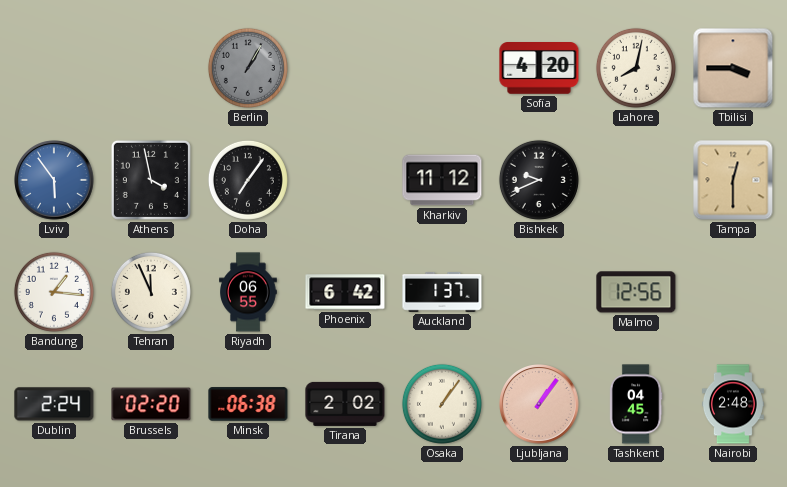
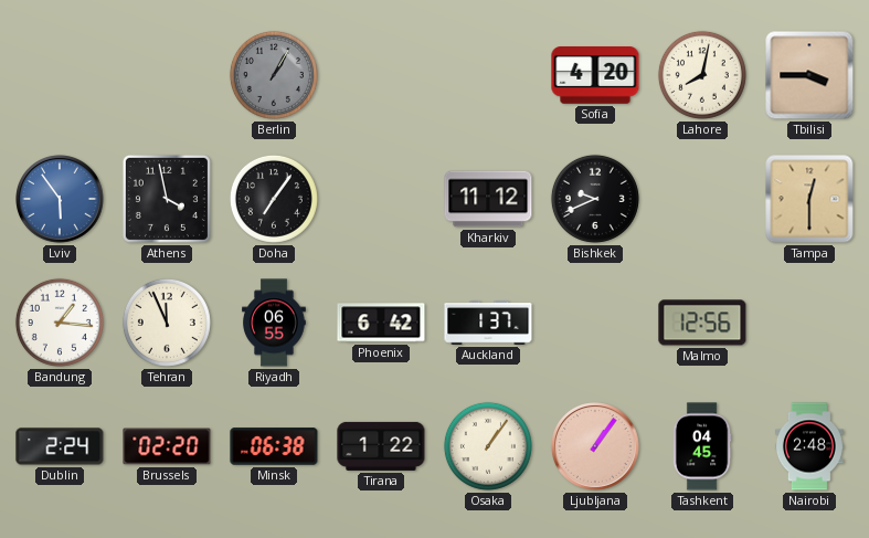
Tirana: 2:02 -> 1:22
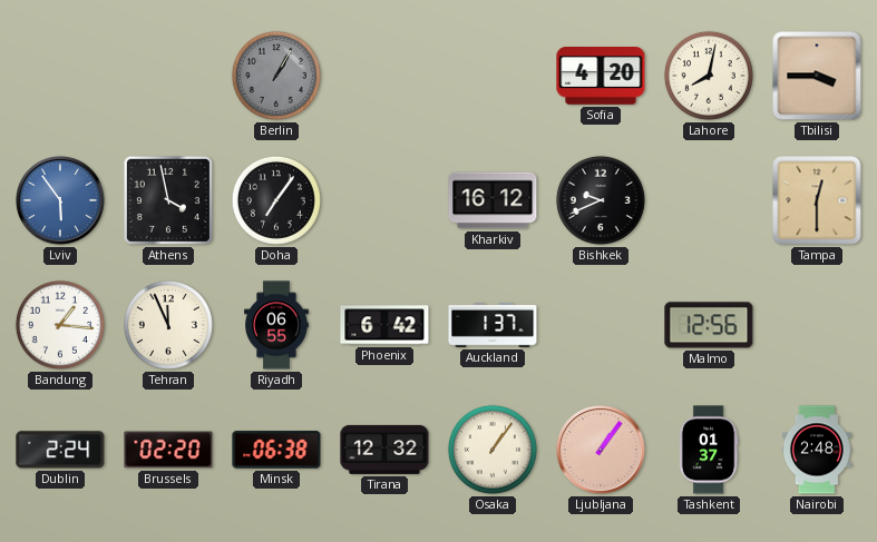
Kharkiv: 11:12 -> 16:12
Tirana: 1:22 -> 12:32
Tashkent: 04:45 -> 01:37
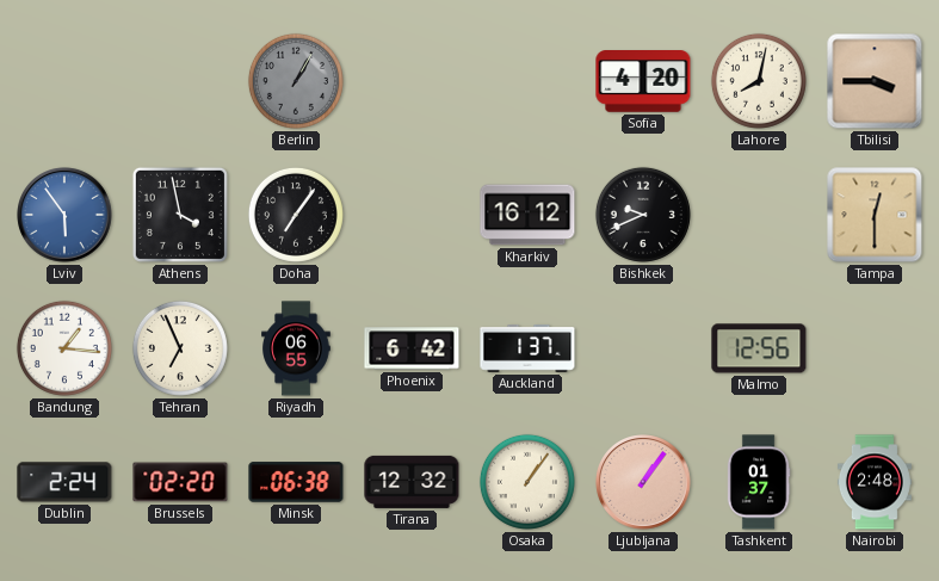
Tehran: 11:56 -> 6:56
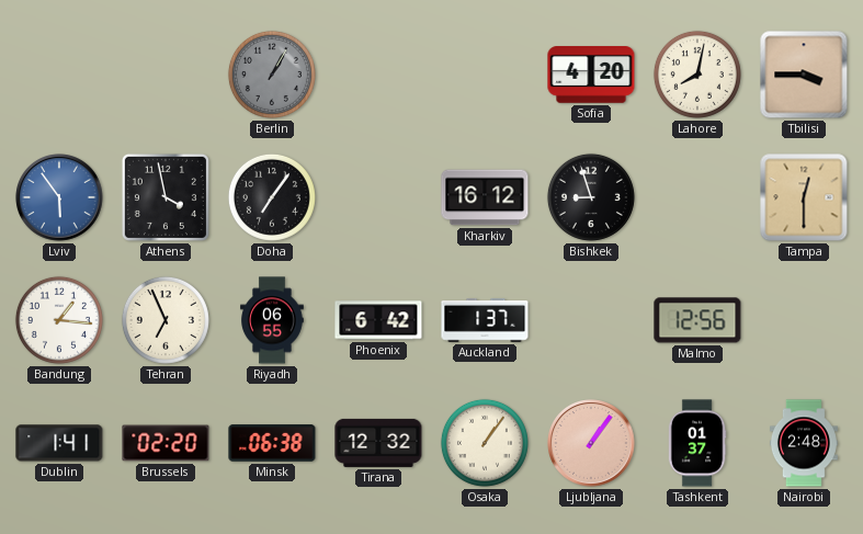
Bishkek: 9:41 -> 8:57
Dublin: 2:24 -> 1:41
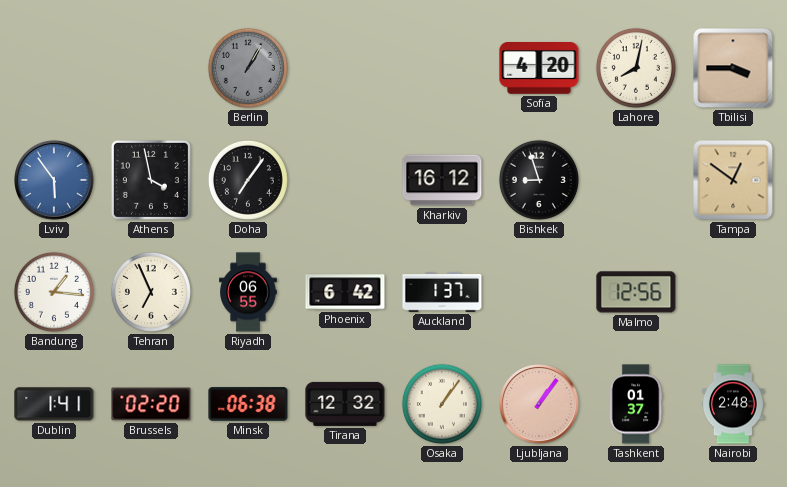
Tampa: 12:30 -> 12:51
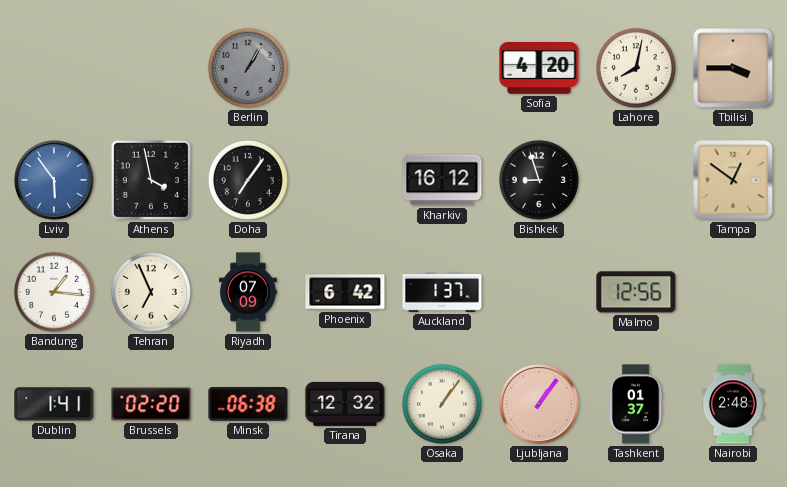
Riyadh: 06:55 -> 07:09
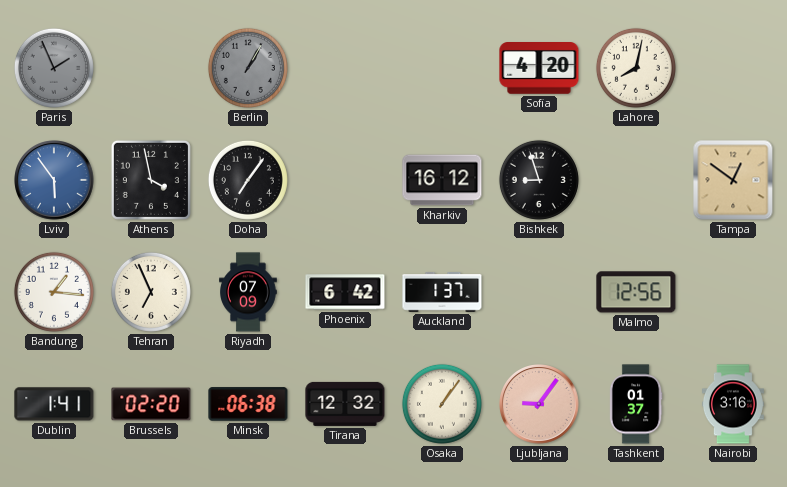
Paris: none -> 1:56
Tbilisi: 3:45 -> none
Ljubljana: 1:06 -> 9:06
Nairobi: 2:48 -> 3:16
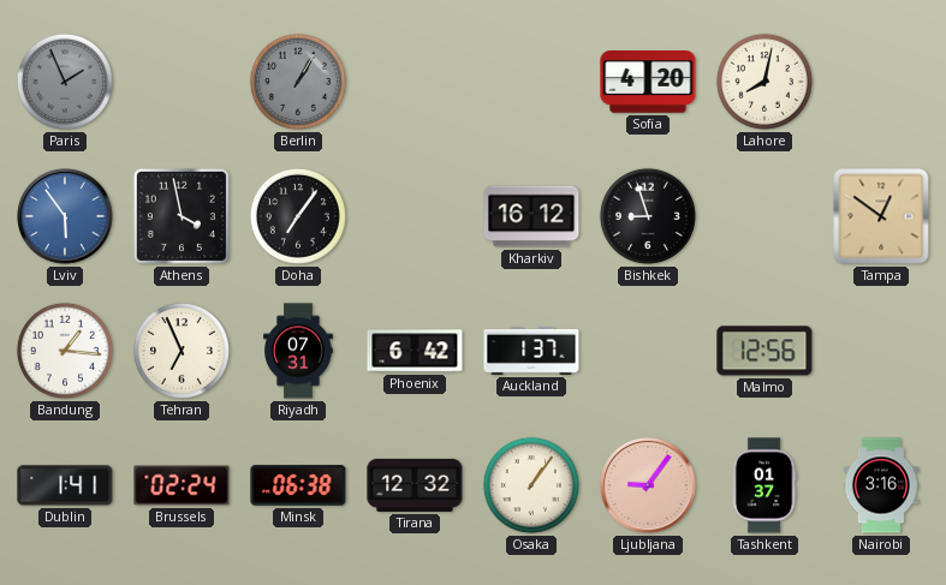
Riyadh: 07:09 -> 07:31
Brussels: 02:20 -> 02:24
